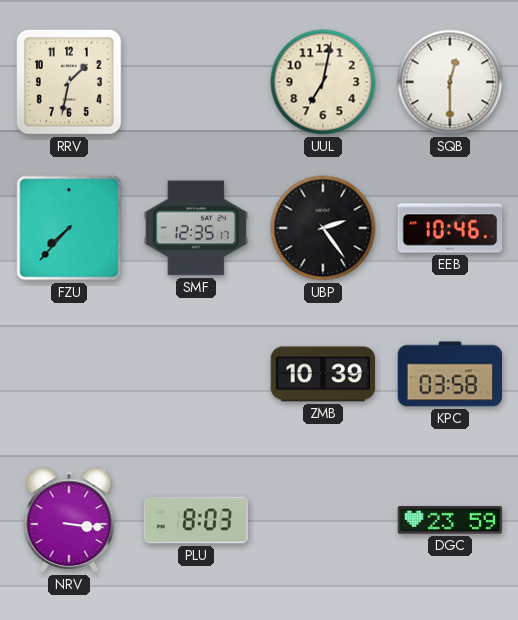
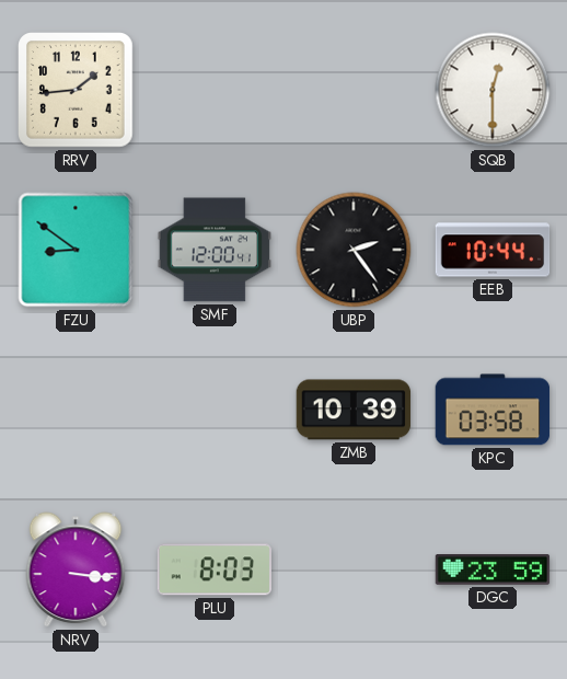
RRV: 1:32 -> 1:44
UUL: 7:02 -> none
FZU: 7:37 -> 8:51
SMF: 12:35 -> 12:00
EEB: 10:46 -> 10:44
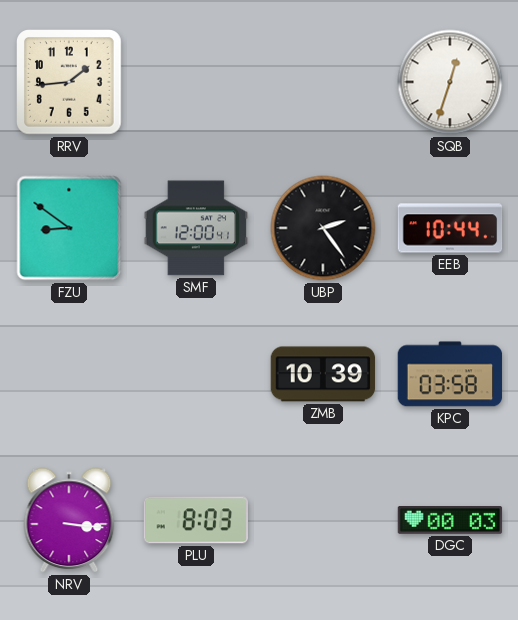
SQB: 12:30 -> 12:33
DGC: 23:59 -> 00:03
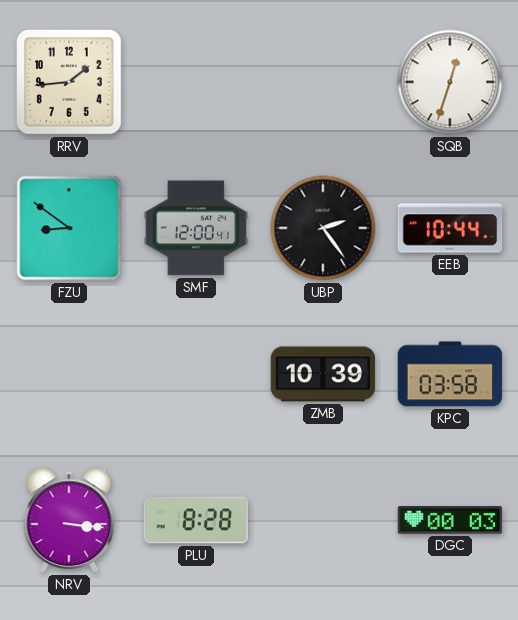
PLU: 8:03 -> 8:28
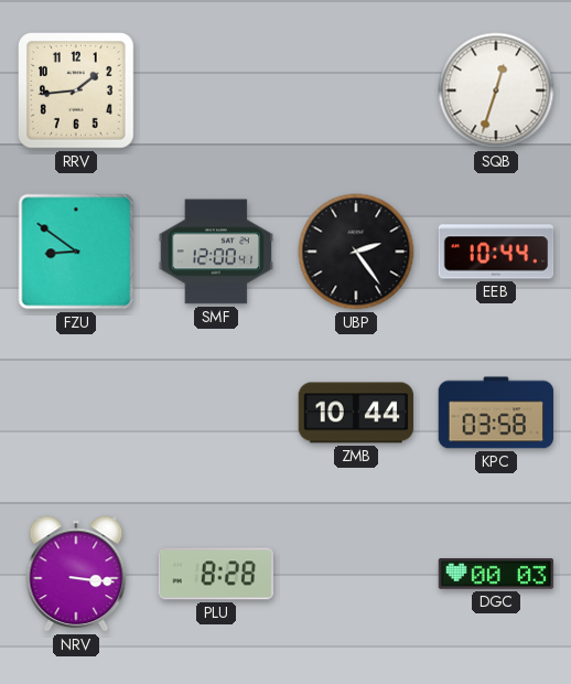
ZMB: 10:39 -> 10:44
